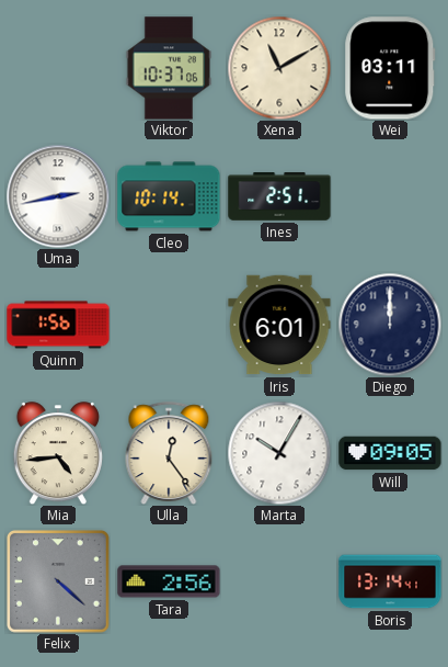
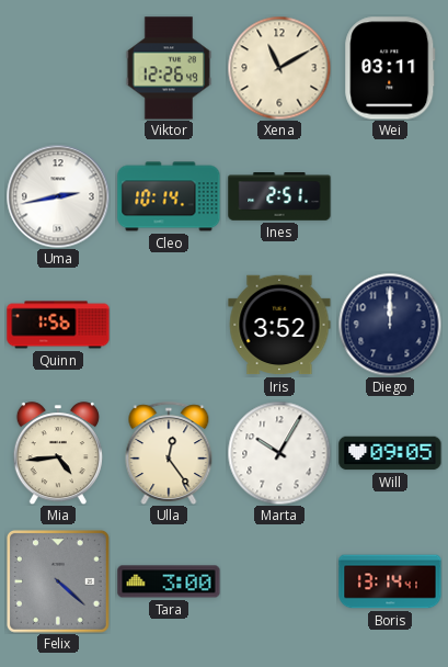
Viktor: 10:37 -> 12:26
Iris: 6:01 -> 3:52
Tara: 2:56 -> 3:00
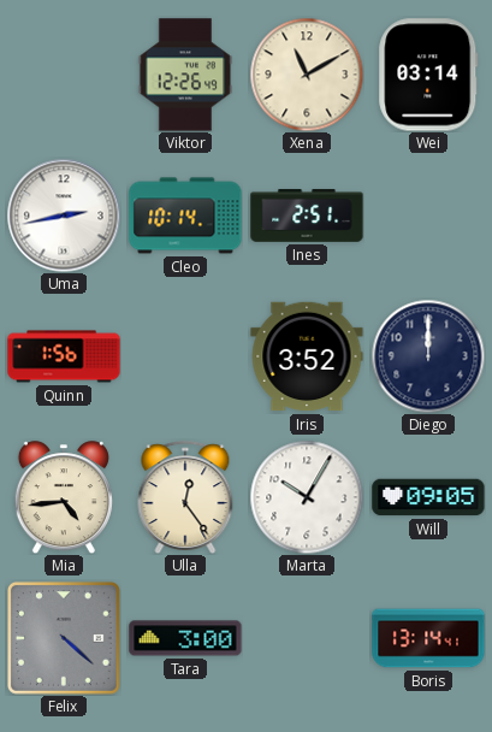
Wei: 03:11 -> 03:14
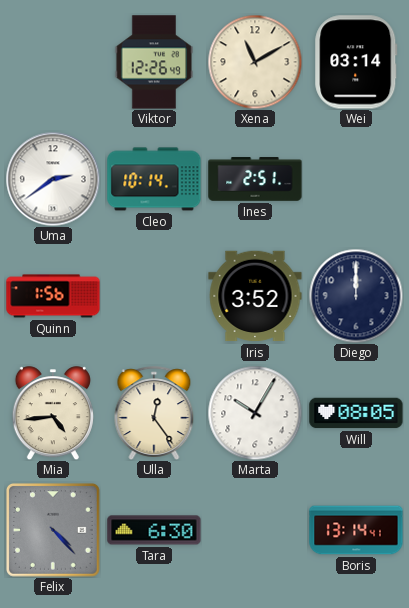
Uma: 2:43 -> 2:39
Will: 09:05 -> 08:05
Felix: 4:22 -> 4:23
Tara: 3:00 -> 6:30
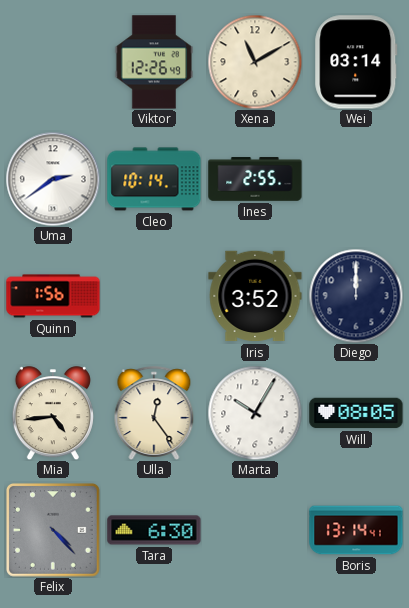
Ines: 2:51 -> 2:55
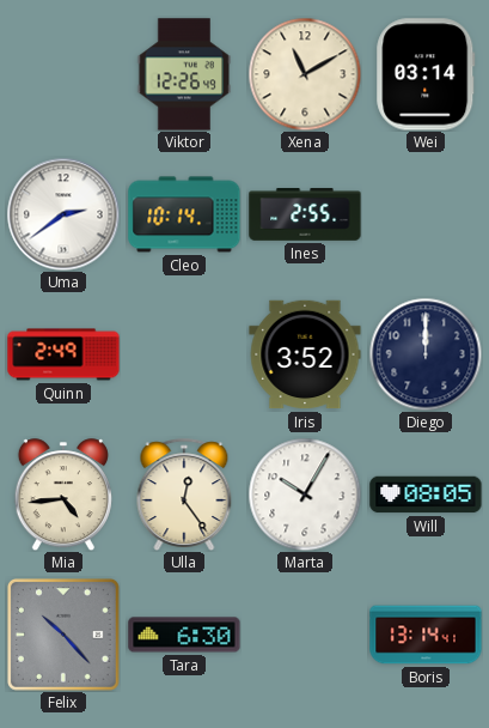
Quinn: 1:56 -> 2:49
Felix: 4:23 -> 10:23
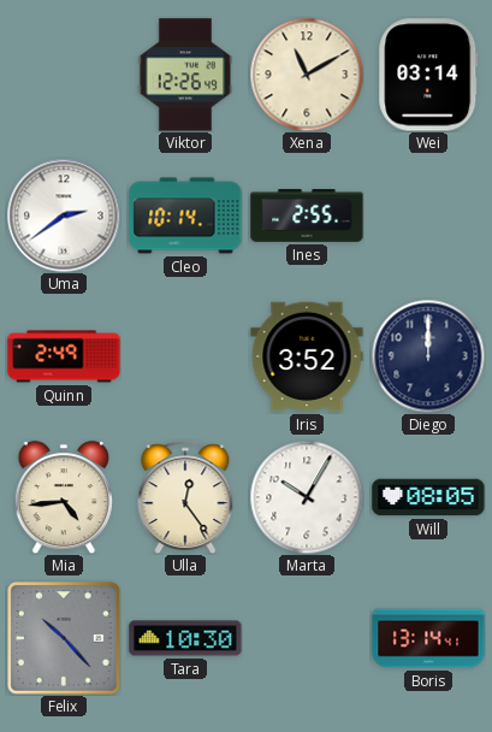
Tara: 6:30 -> 10:30
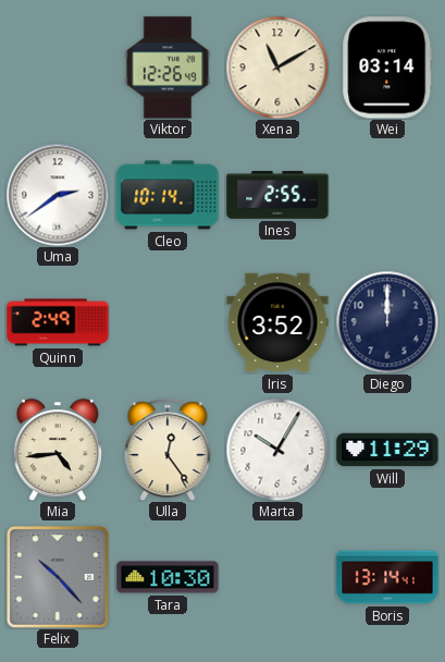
Will: 08:05 -> 11:29
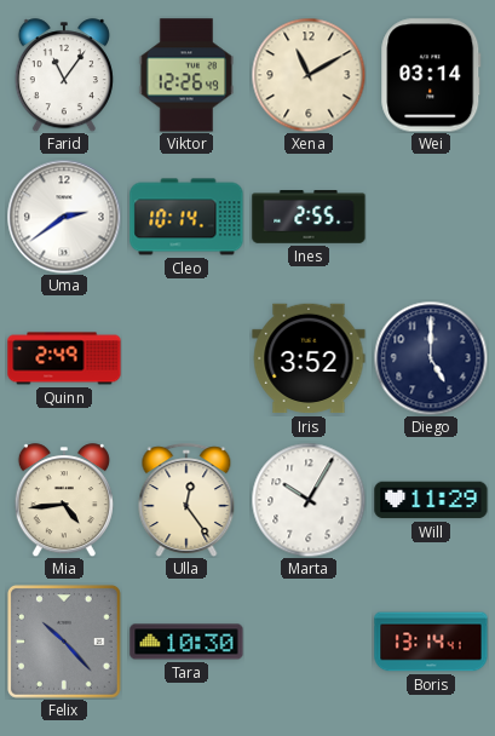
Farid: none -> 11:06
Diego: 12:00 -> 5:00
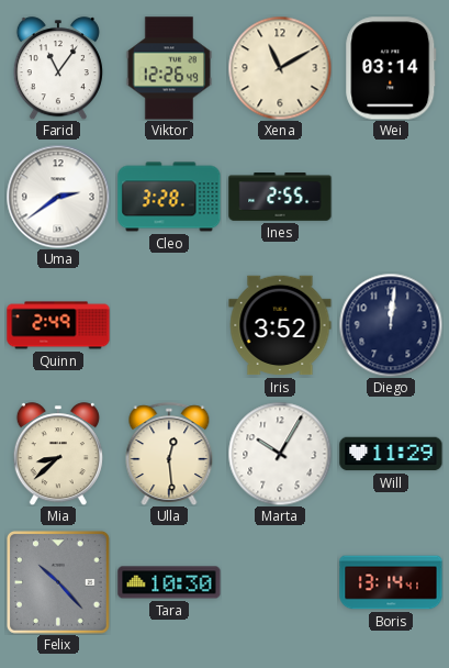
Cleo: 10:14 -> 3:28
Diego: 5:00 -> 12:01
Mia: 4:44 -> 8:38
Ulla: 12:24 -> 12:29
